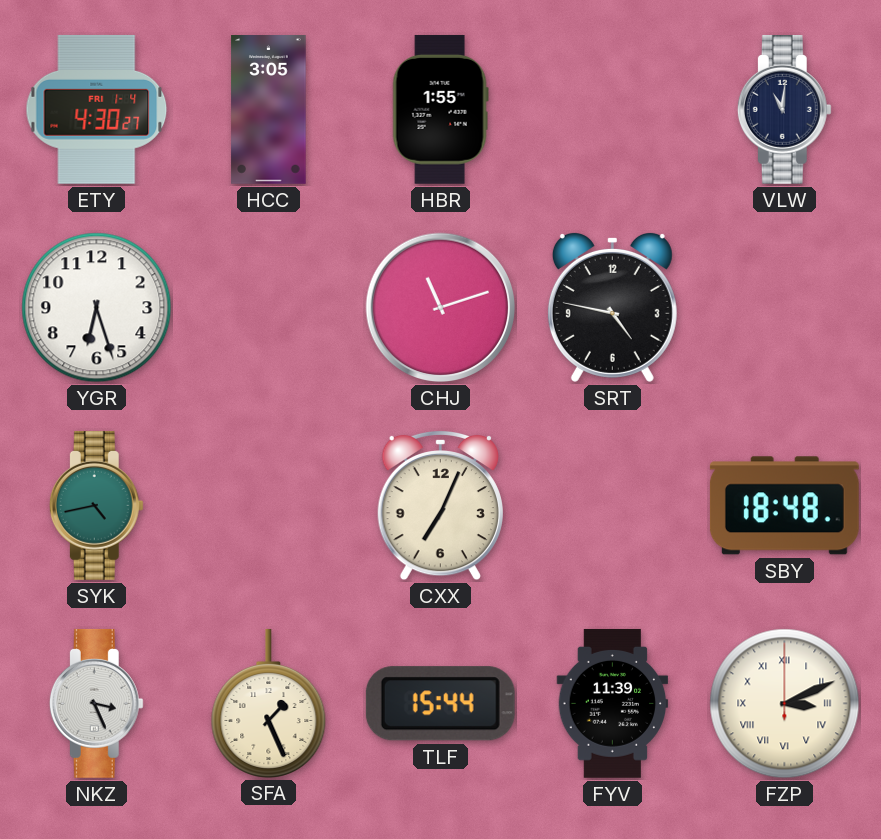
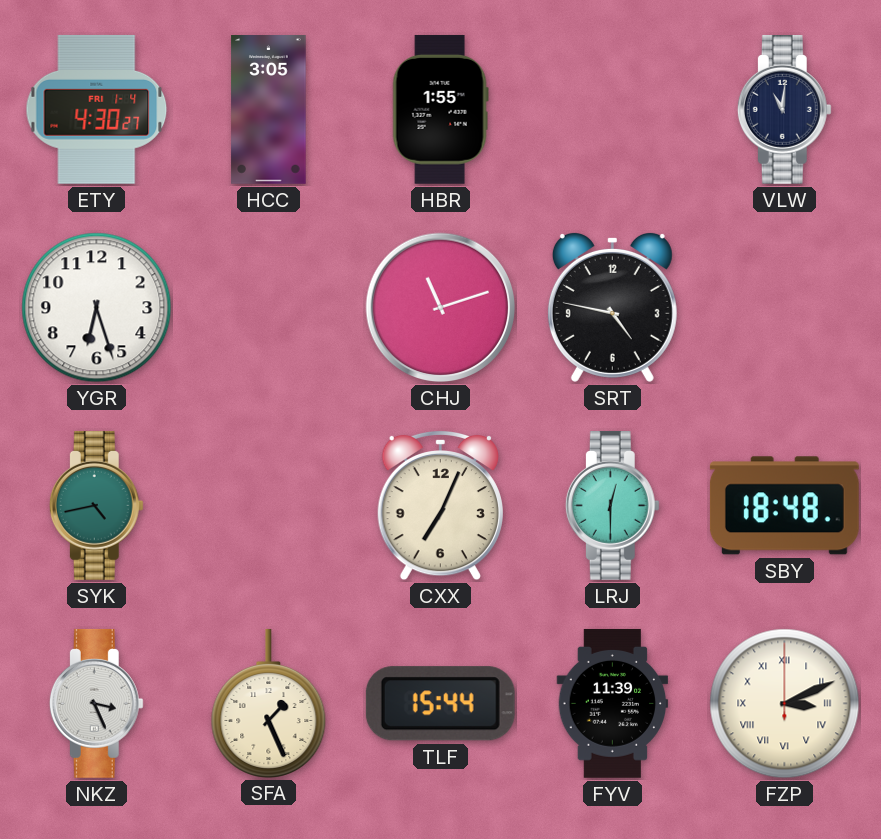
LRJ: none -> 12:30
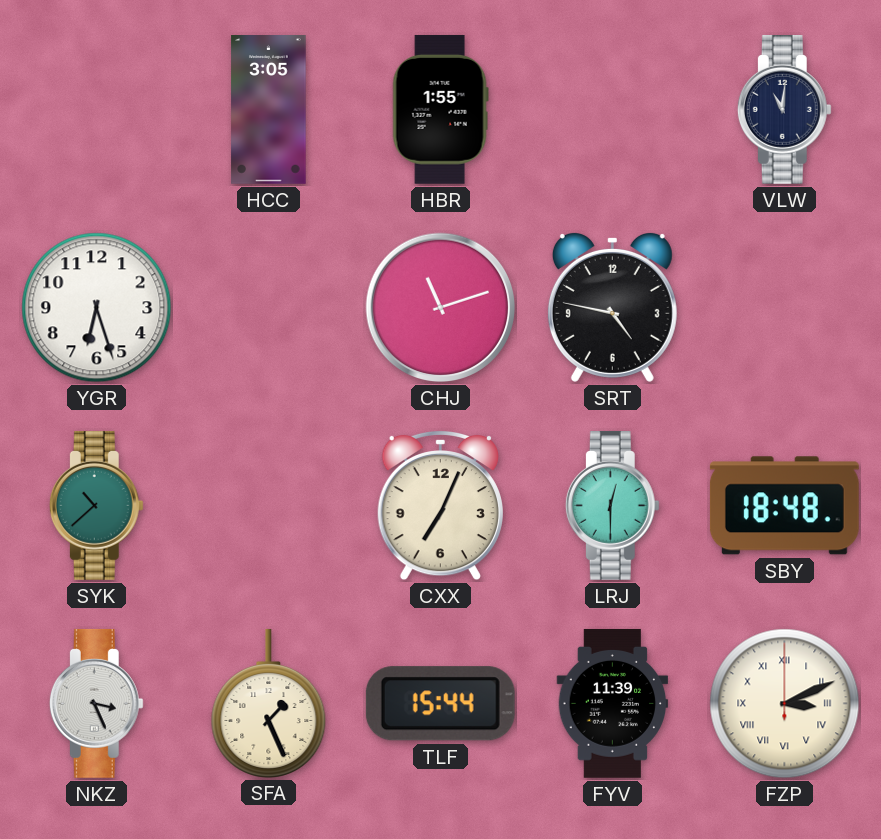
ETY: 4:30 -> none
SYK: 4:43 -> 10:38
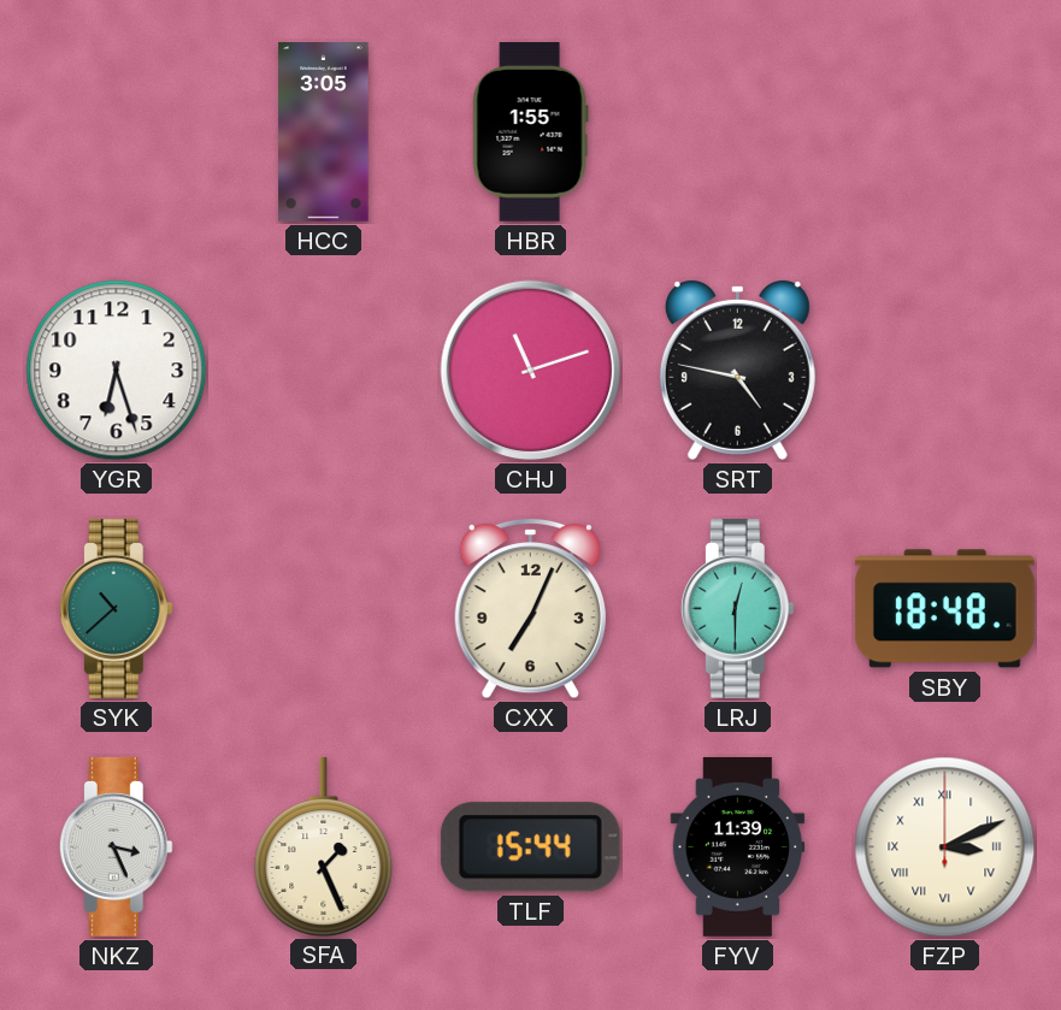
VLW: 11:01 -> none
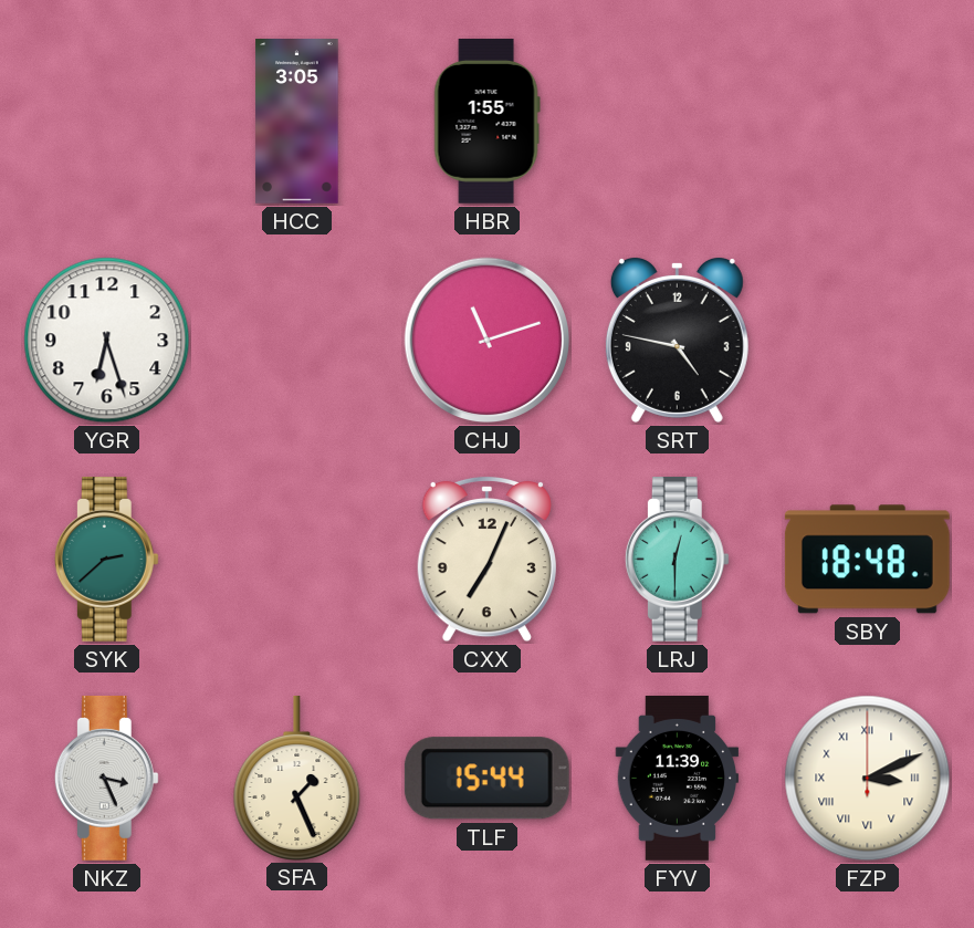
SYK: 10:38 -> 2:38
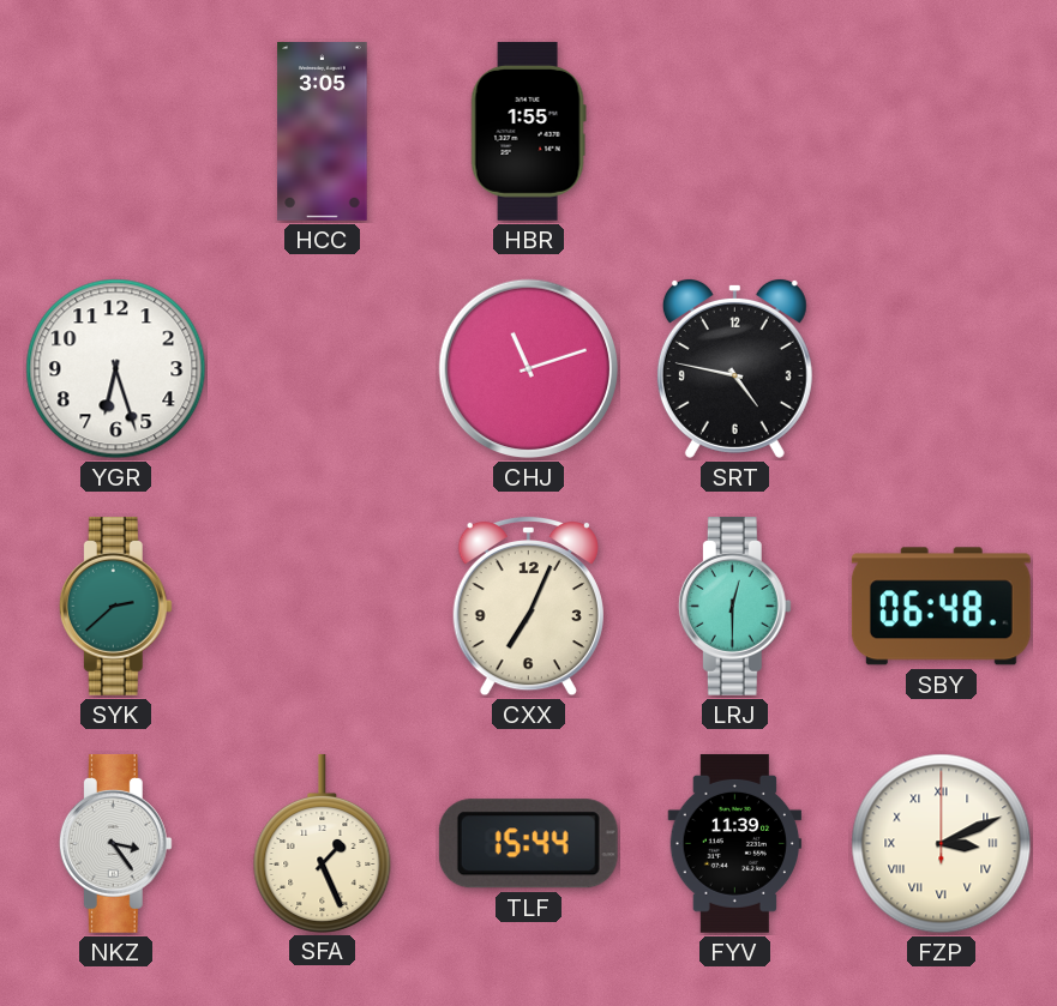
SBY: 18:48 -> 06:48
NKZ: 3:26 -> 3:24
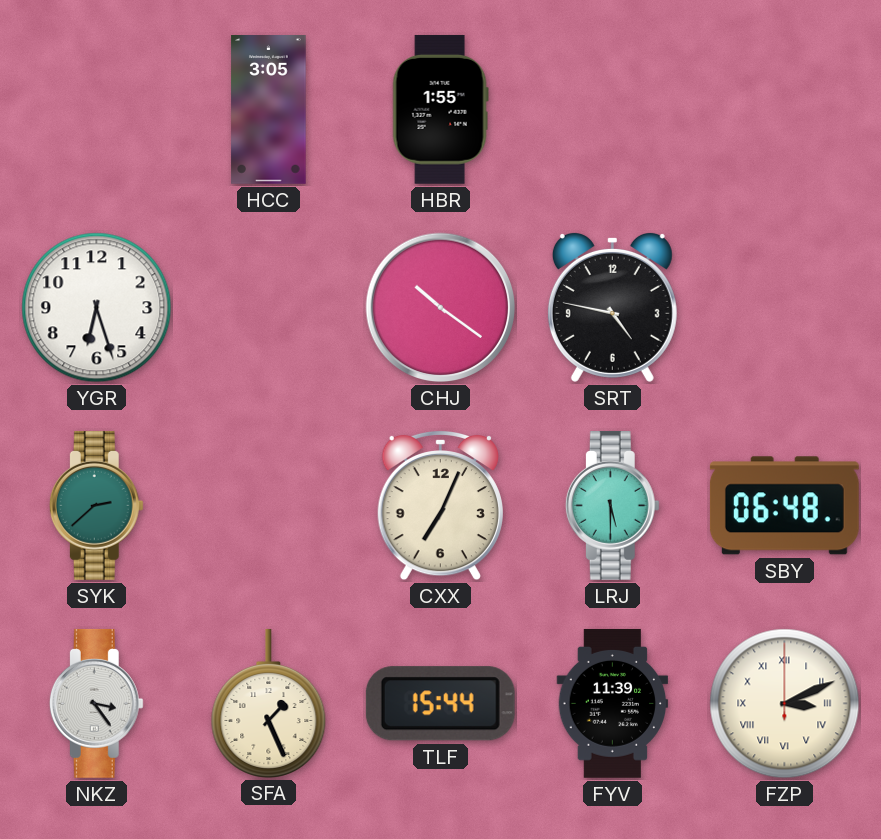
CHJ: 11:12 -> 10:21
LRJ: 12:30 -> 5:30
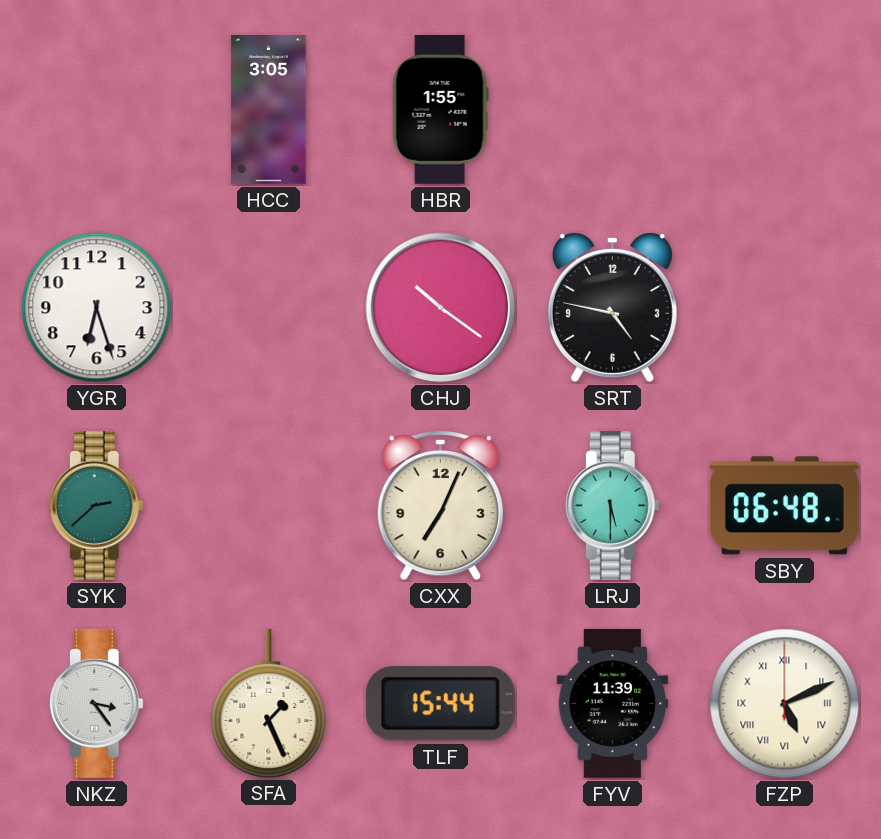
FZP: 3:11 -> 5:11
